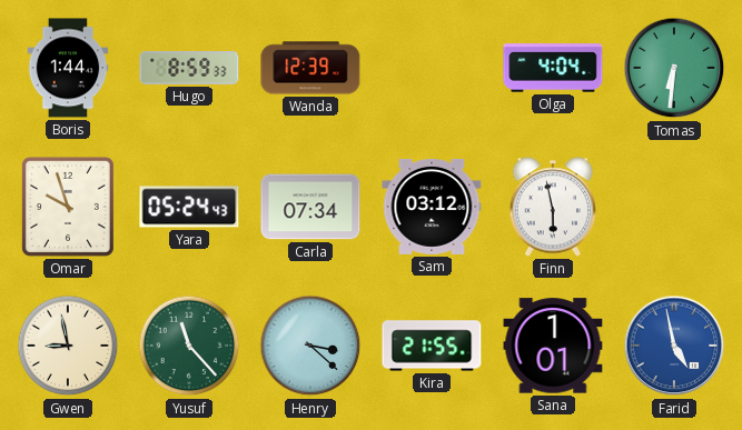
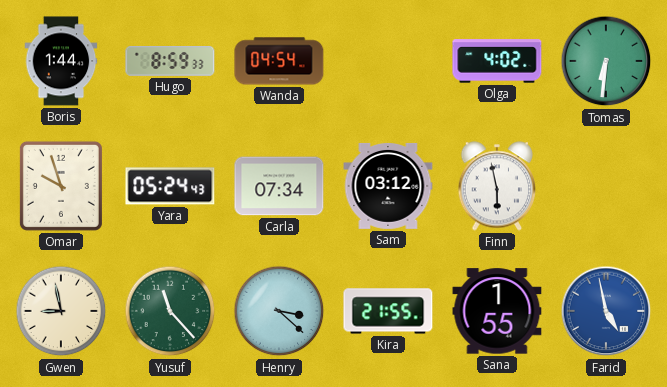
Wanda: 12:39 -> 04:54
Olga: 4:04 -> 4:02
Sana: 1:01 -> 1:55
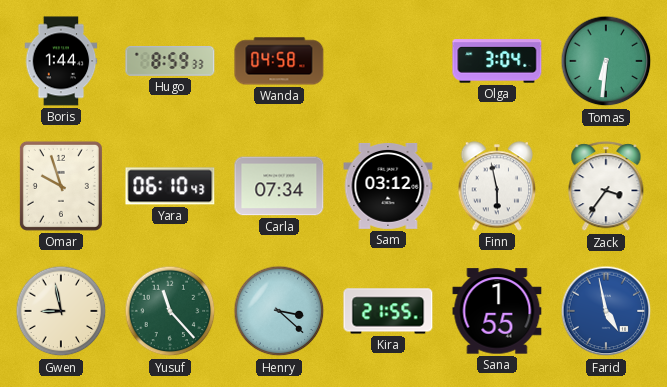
Wanda: 04:54 -> 04:58
Olga: 4:02 -> 3:04
Yara: 05:24 -> 06:10
Zack: none -> 3:36
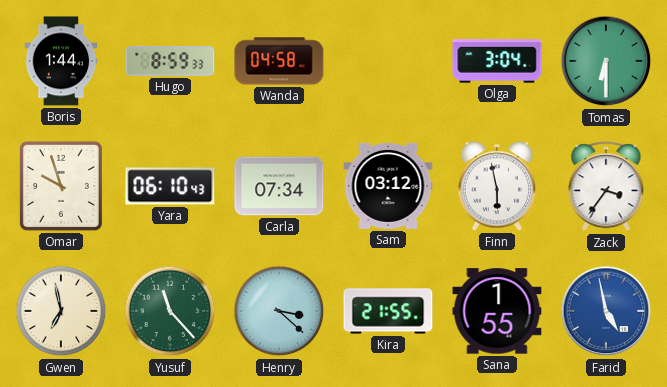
Tomas: 6:31 -> 6:30
Gwen: 8:58 -> 6:58
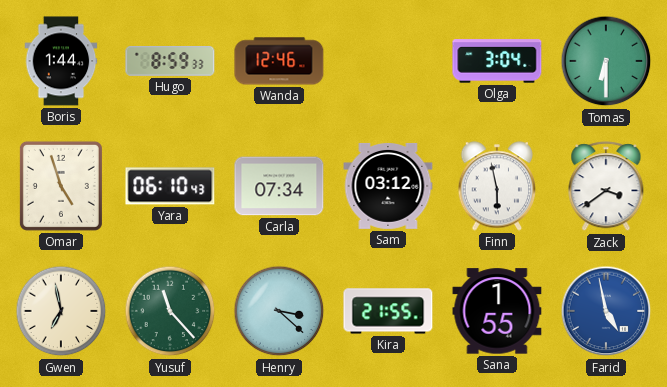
Wanda: 04:58 -> 12:46
Omar: 9:57 -> 4:57
Zack: 3:36 -> 3:39
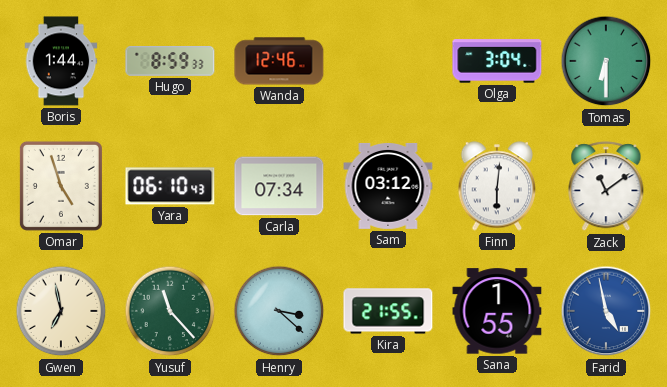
Finn: 5:58 -> 6:01
Zack: 3:39 -> 11:09
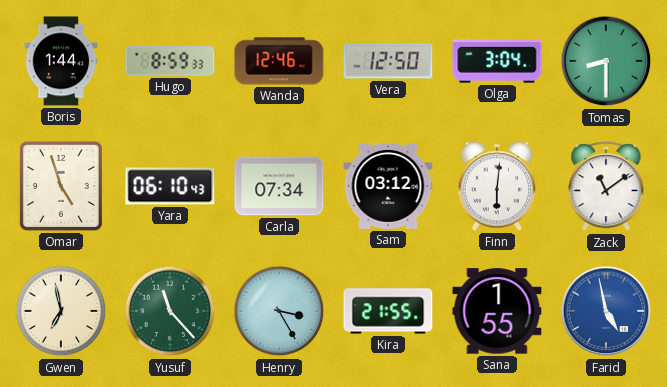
Vera: none -> 12:50
Tomas: 6:30 -> 8:30
Henry: 3:22 -> 3:25
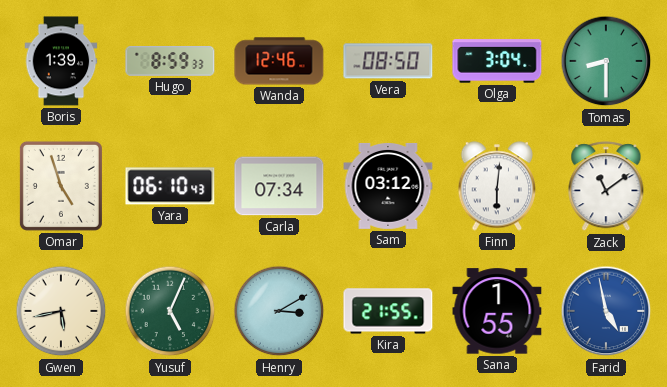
Boris: 1:44 -> 1:39
Vera: 12:50 -> 08:50
Gwen: 6:58 -> 5:43
Yusuf: 11:23 -> 5:04
Henry: 3:25 -> 3:10
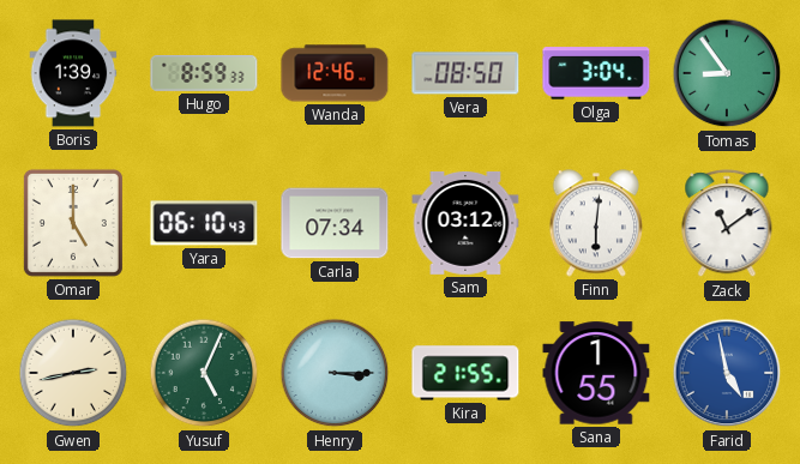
Tomas: 8:30 -> 8:54
Omar: 4:57 -> 5:00
Gwen: 5:43 -> 2:43
Henry: 3:10 -> 3:15
